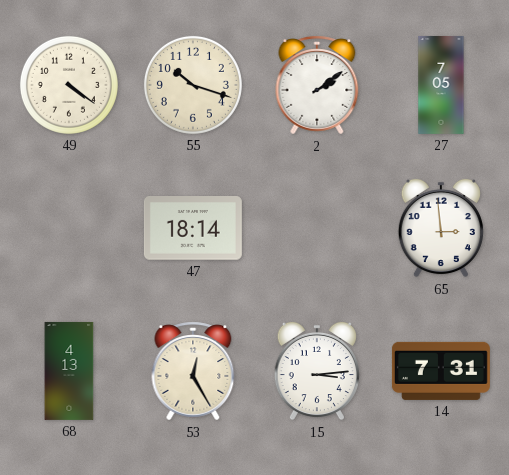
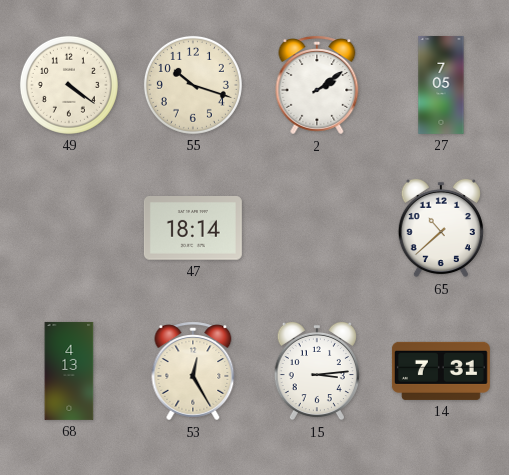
65: 2:59 -> 10:38
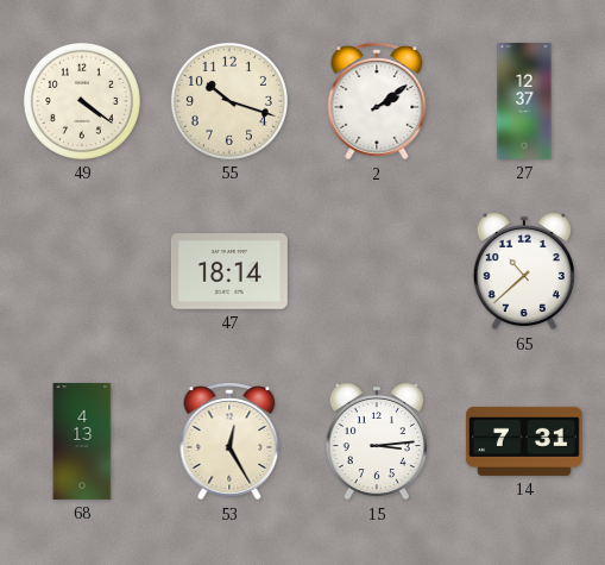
27: 7:05 -> 12:37
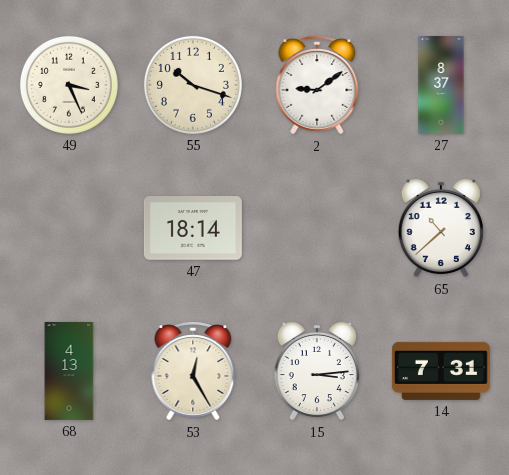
49: 4:21 -> 3:26
2: 2:09 -> 9:09
27: 12:37 -> 8:37
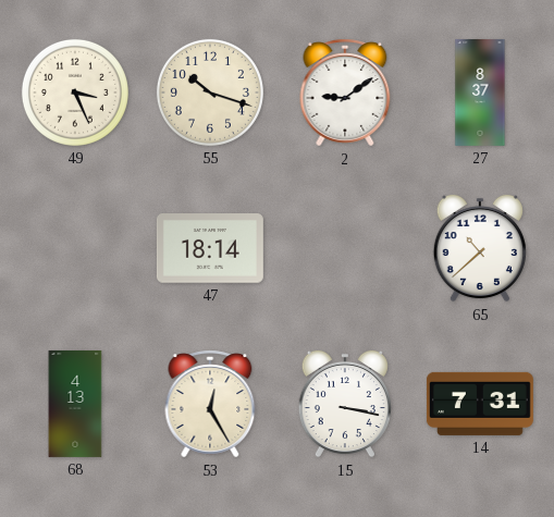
15: 3:14 -> 3:17
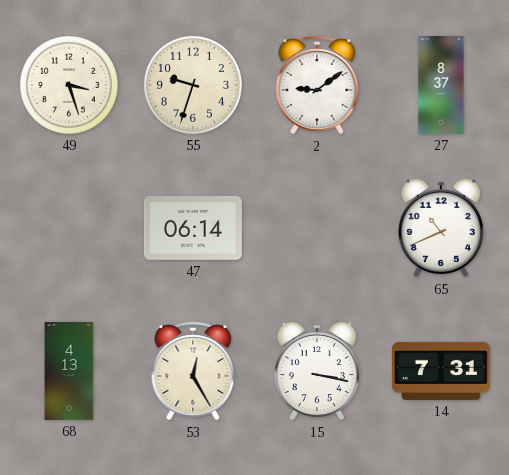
49: 3:26 -> 3:27
55: 10:18 -> 9:33
47: 18:14 -> 06:14
65: 10:38 -> 10:41
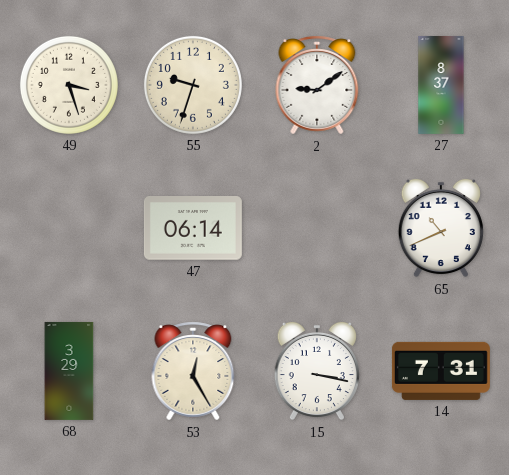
68: 4:13 -> 3:29
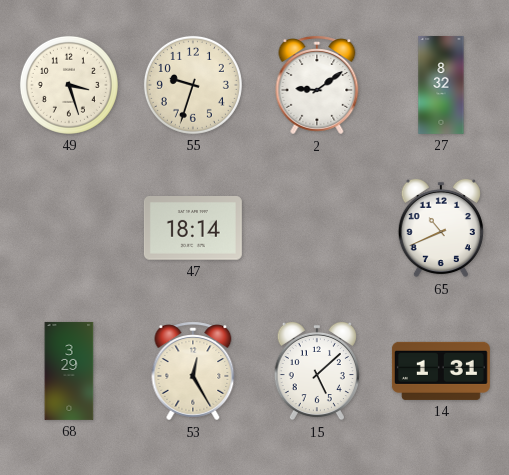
27: 8:37 -> 8:32
47: 06:14 -> 18:14
15: 3:17 -> 5:08
14: 7:31 -> 1:31
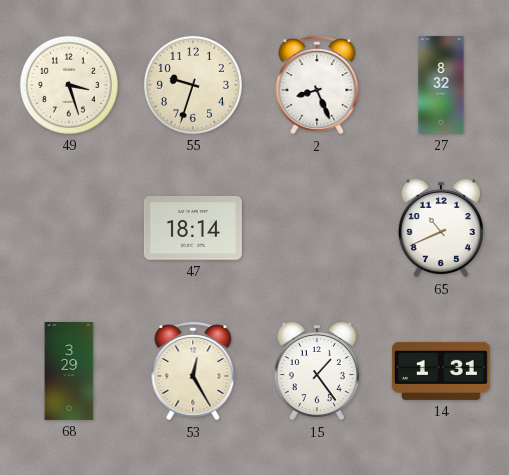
2: 9:09 -> 8:26
15: 5:08 -> 1:24
